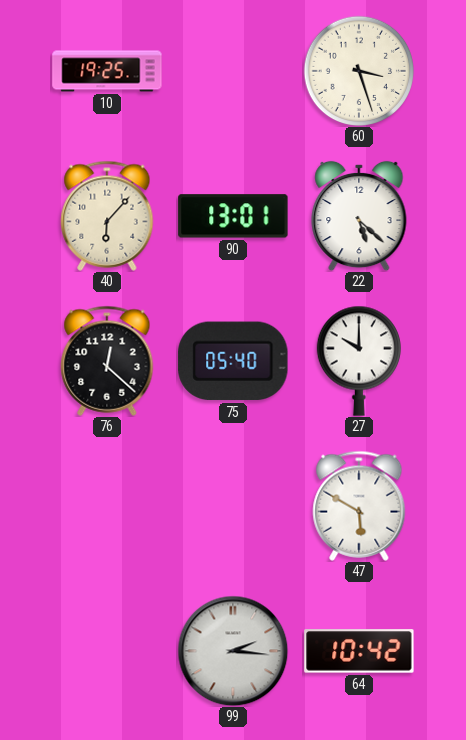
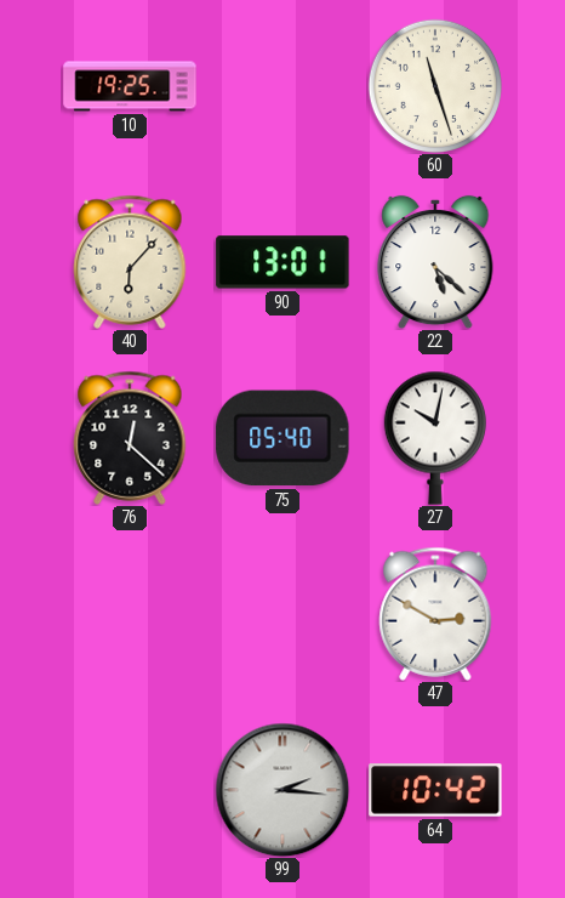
60: 3:27 -> 11:27
27: 10:00 -> 10:02
47: 5:50 -> 2:50
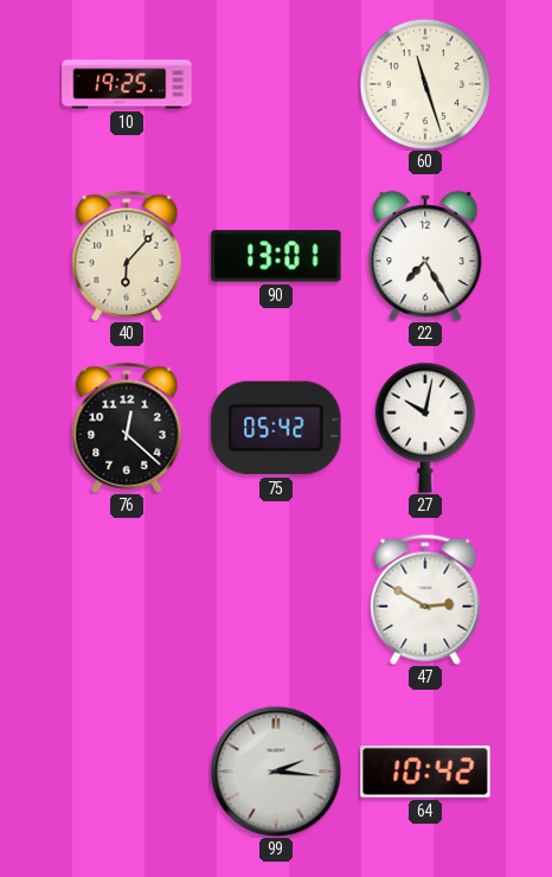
22: 5:22 -> 7:25
75: 05:40 -> 05:42
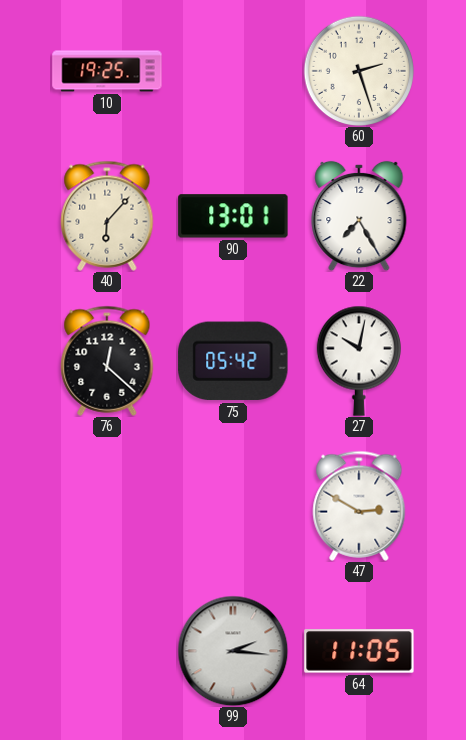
60: 11:27 -> 2:27
64: 10:42 -> 11:05
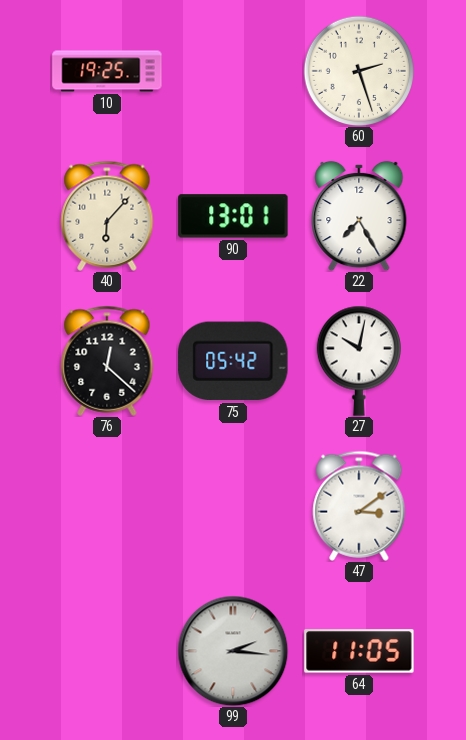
47: 2:50 -> 3:09
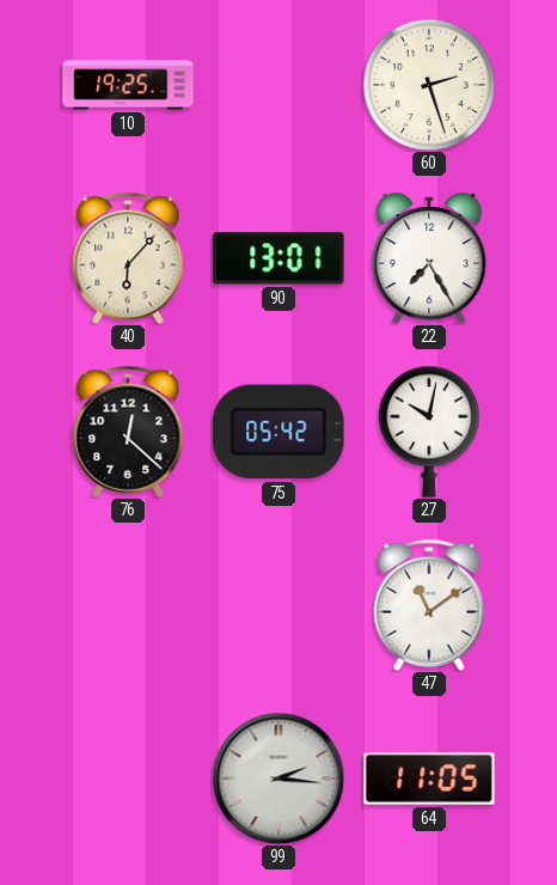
47: 3:09 -> 11:09
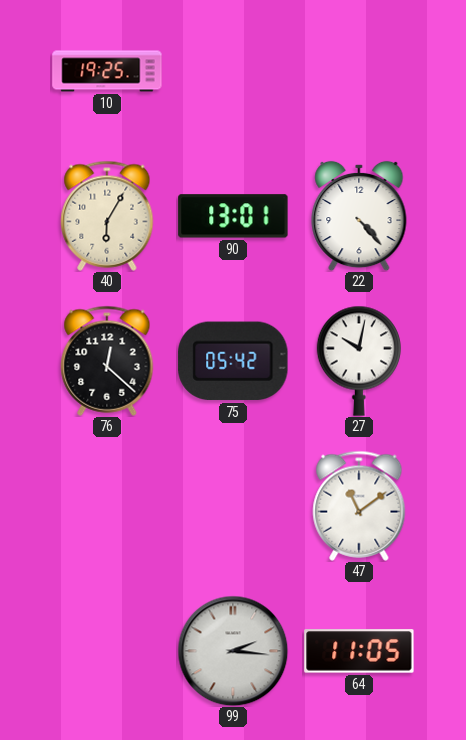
60: 2:27 -> none
40: 6:07 -> 6:05
22: 7:25 -> 4:23
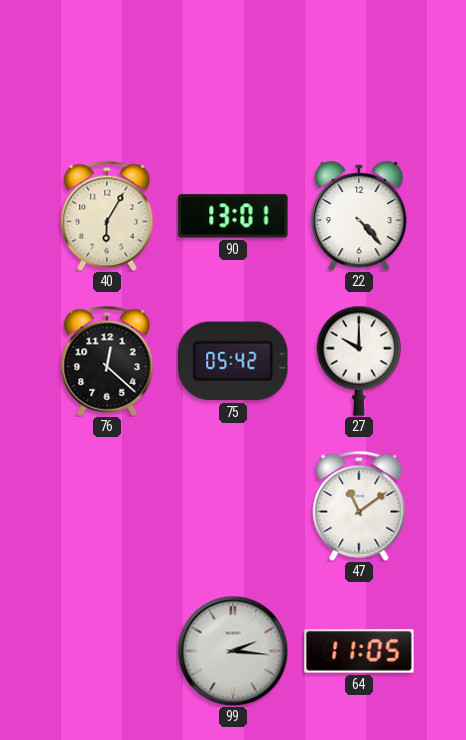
10: 19:25 -> none
27: 10:02 -> 10:00
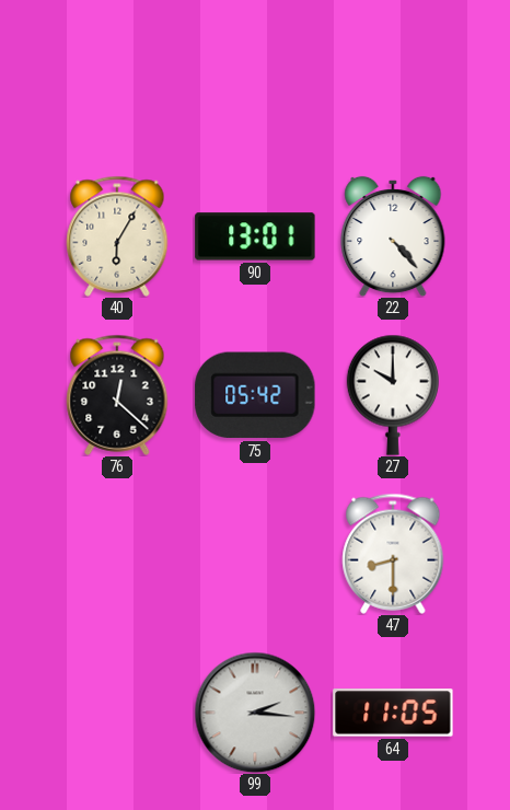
47: 11:09 -> 8:30
